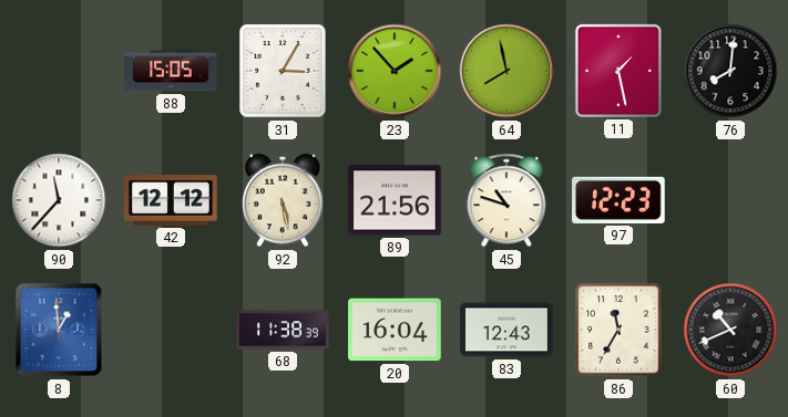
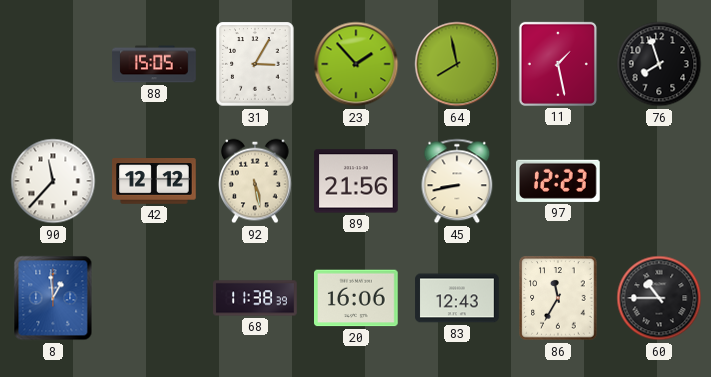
76: 8:01 -> 7:57
45: 10:48 -> 8:43
20: 16:04 -> 16:06
60: 10:41 -> 10:45
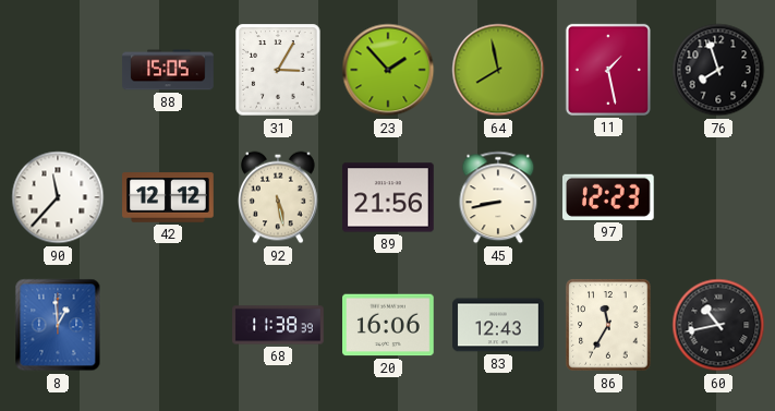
60: 10:45 -> 10:43
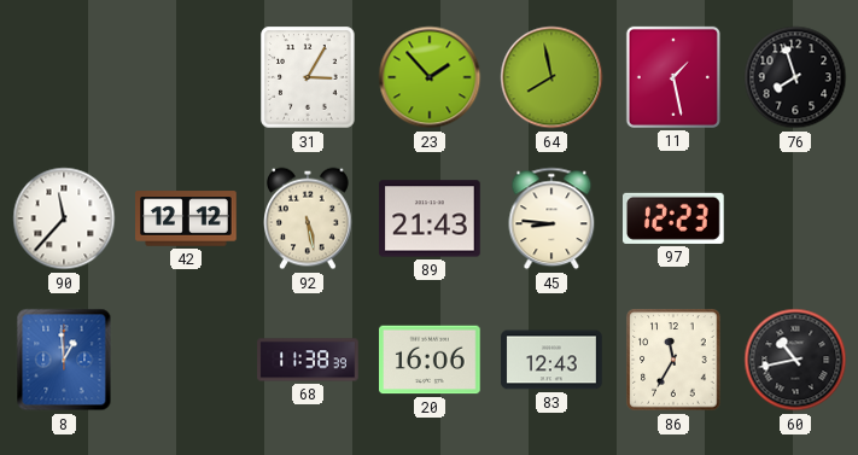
88: 15:05 -> none
89: 21:56 -> 21:43
45: 8:43 -> 8:46
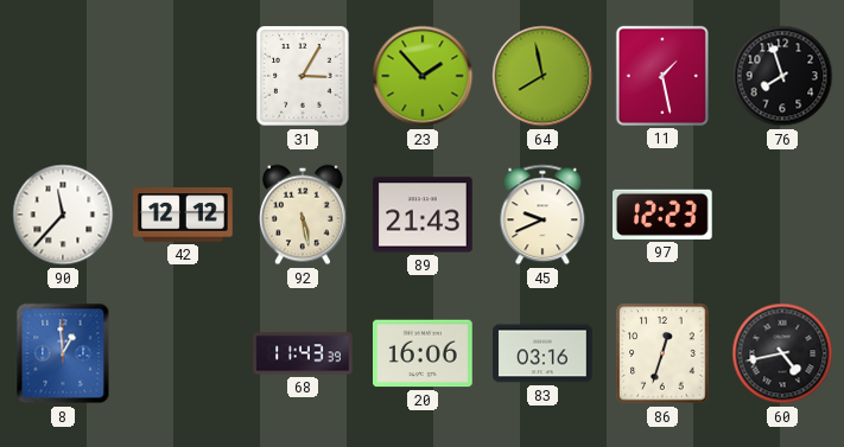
45: 8:46 -> 9:41
68: 11:38 -> 11:43
83: 12:43 -> 03:16
86: 11:35 -> 12:33
60: 10:43 -> 4:43
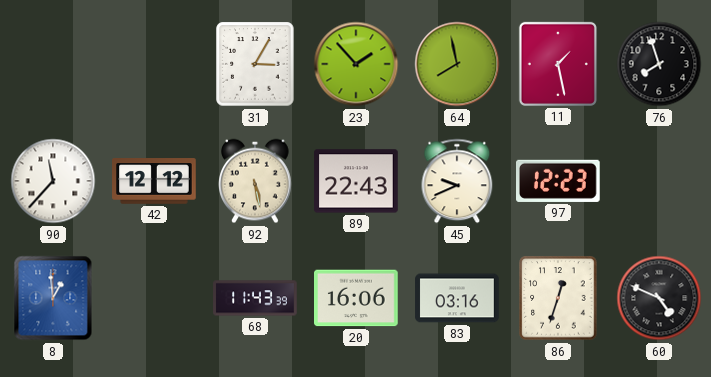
89: 21:43 -> 22:43
60: 4:43 -> 4:49
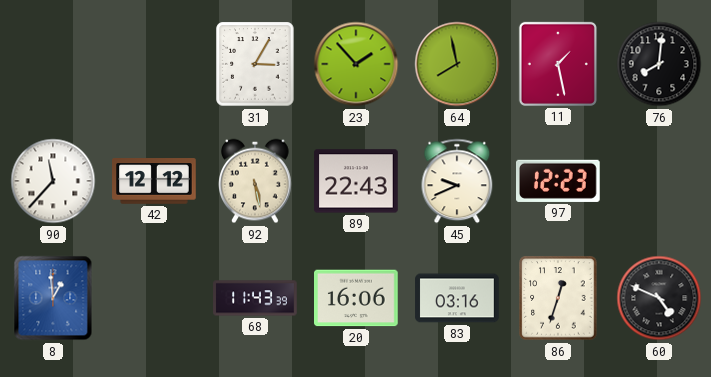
76: 7:57 -> 8:01
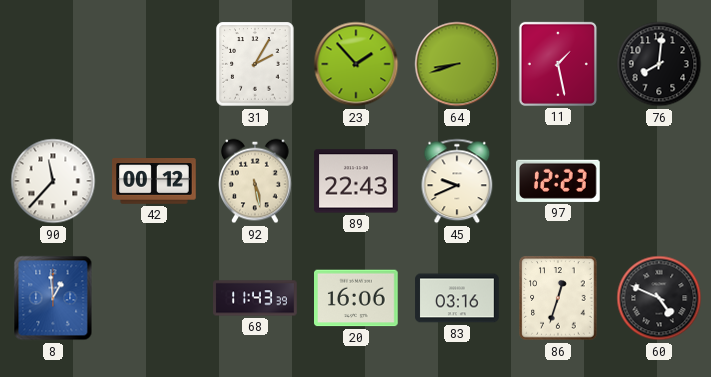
31: 3:05 -> 2:05
64: 7:58 -> 8:42
42: 12:12 -> 00:12
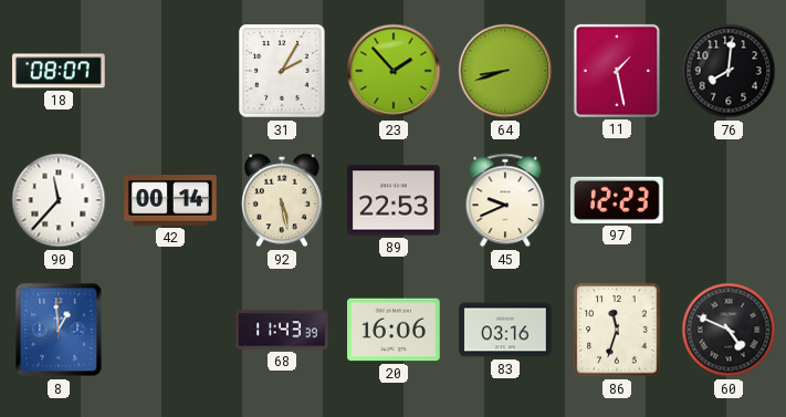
18: none -> 08:07
42: 00:12 -> 00:14
89: 22:43 -> 22:53
86: 12:33 -> 11:33
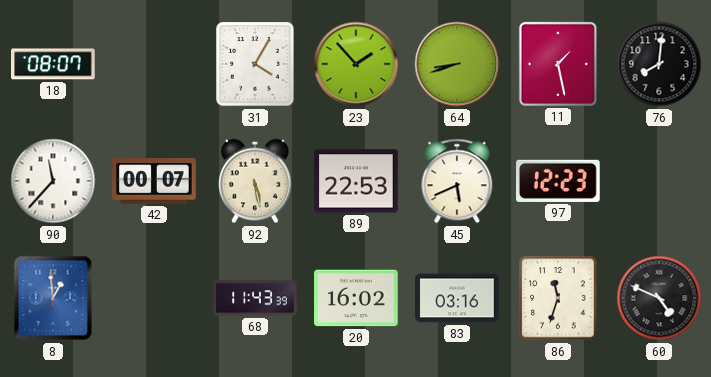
31: 2:05 -> 4:05
42: 00:14 -> 00:07
45: 9:41 -> 5:41
20: 16:06 -> 16:02
